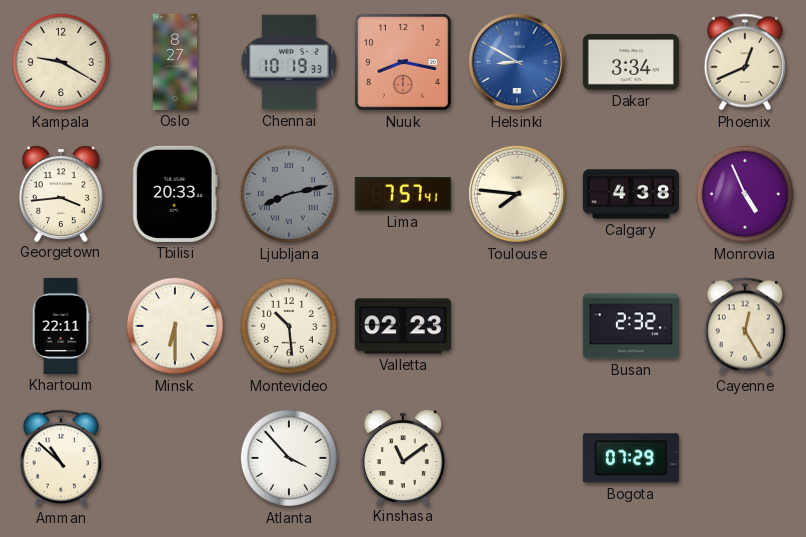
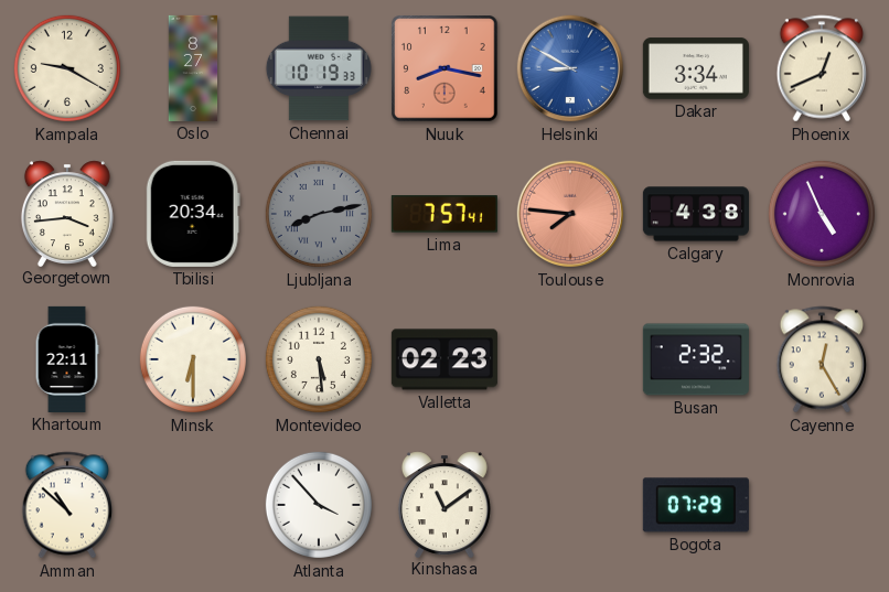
Tbilisi: 20:33 -> 20:34
Toulouse dial: cream -> salmon
Montevideo: 10:29 -> 5:29
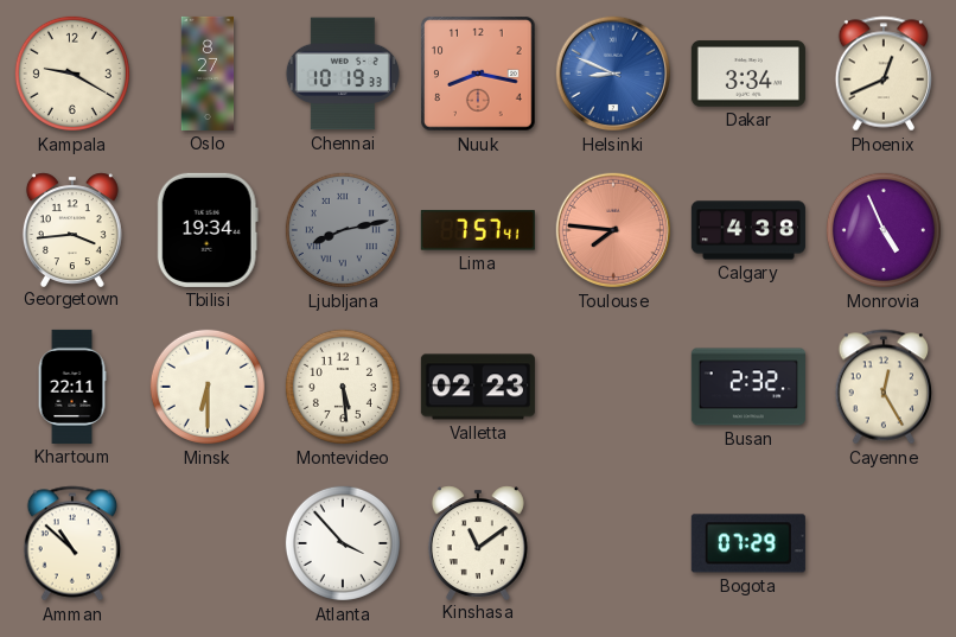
Helsinki: 8:50 -> 8:49
Tbilisi: 20:34 -> 19:34
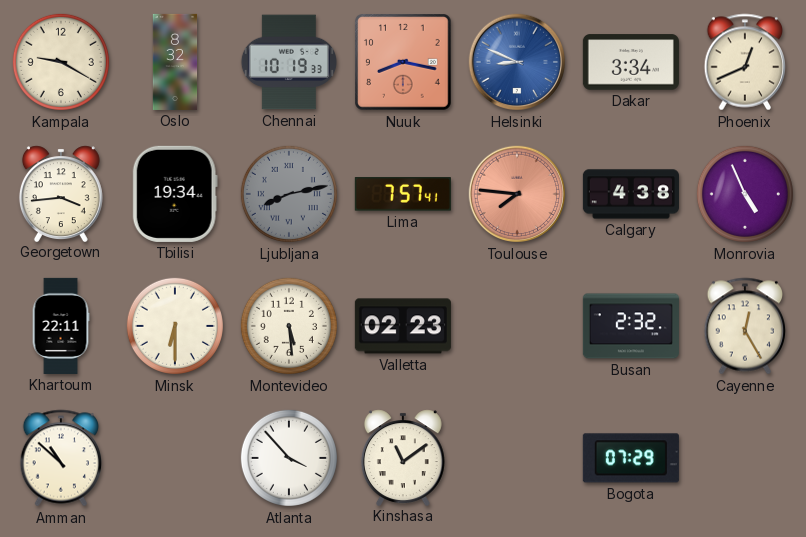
Oslo: 8:27 -> 8:32
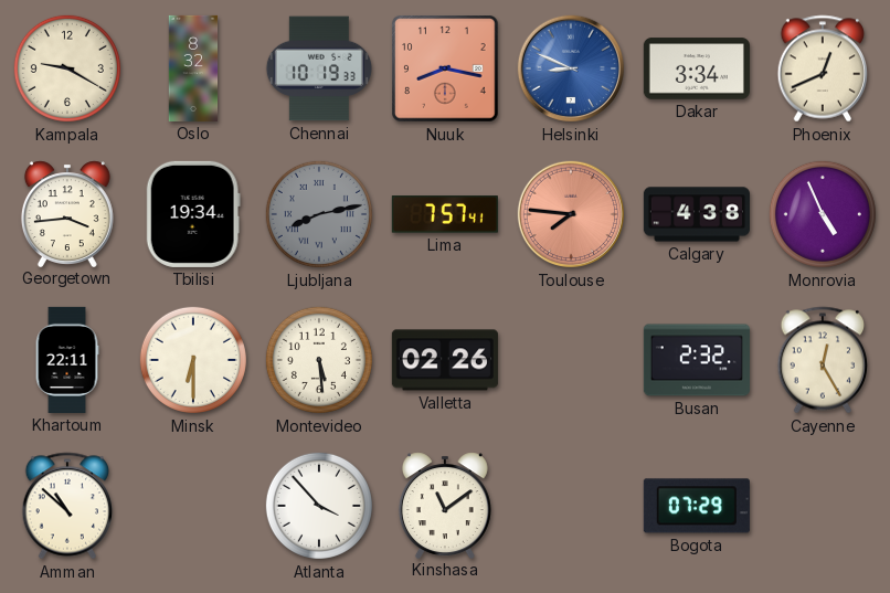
Valletta: 02:23 -> 02:26
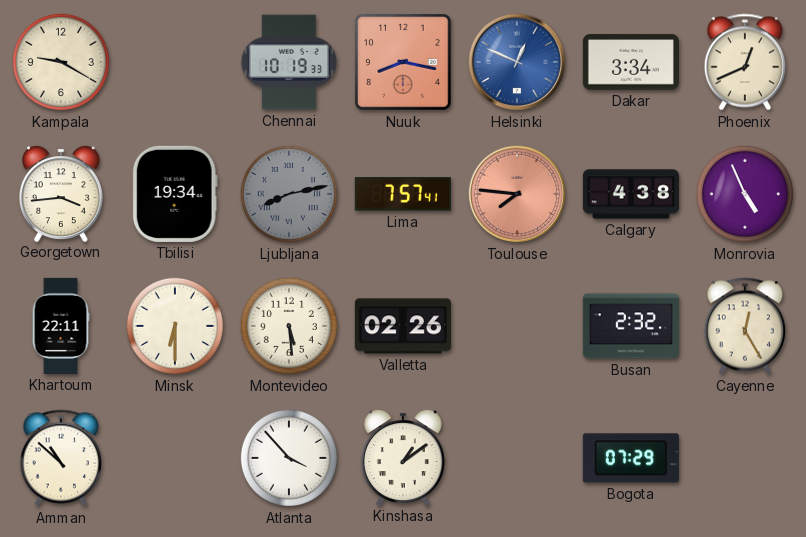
Oslo: 8:32 -> none
Helsinki: 8:49 -> 12:49
Kinshasa: 11:09 -> 1:09
